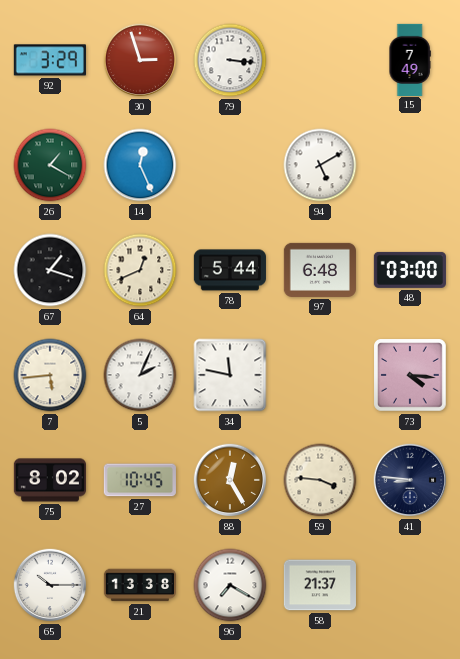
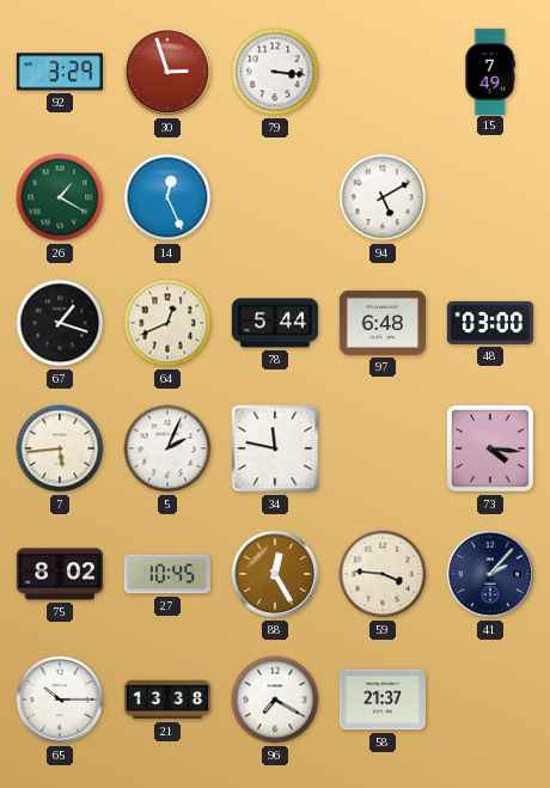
41: 8:46 -> 2:07
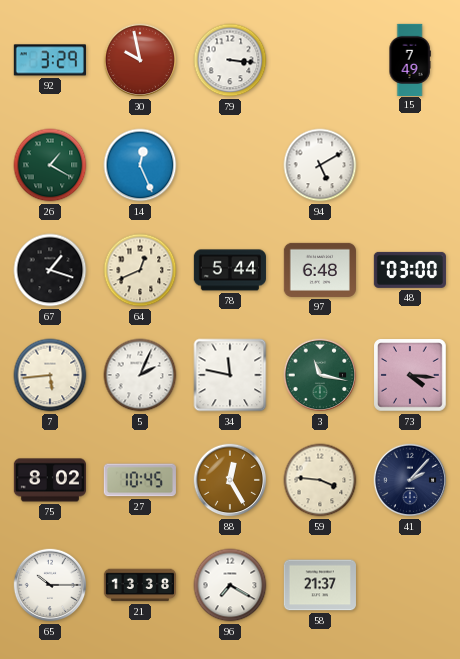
30: 2:57 -> 9:58
3: none -> 11:17
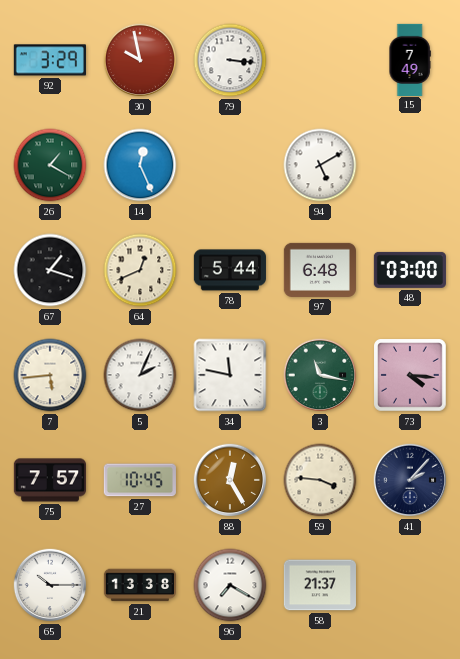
75: 8:02 -> 7:57
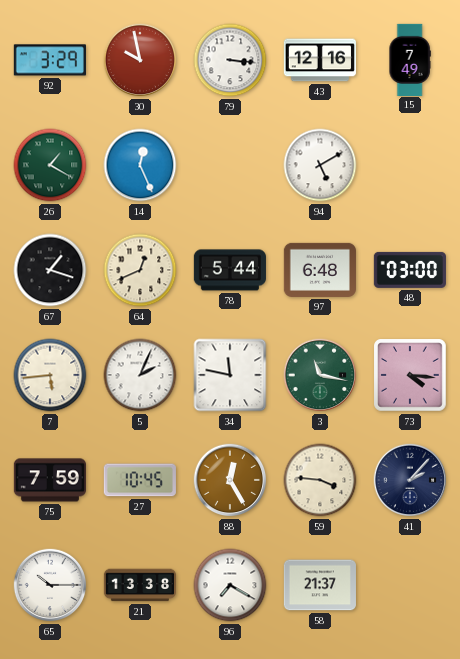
43: none -> 12:16
75: 7:57 -> 7:59
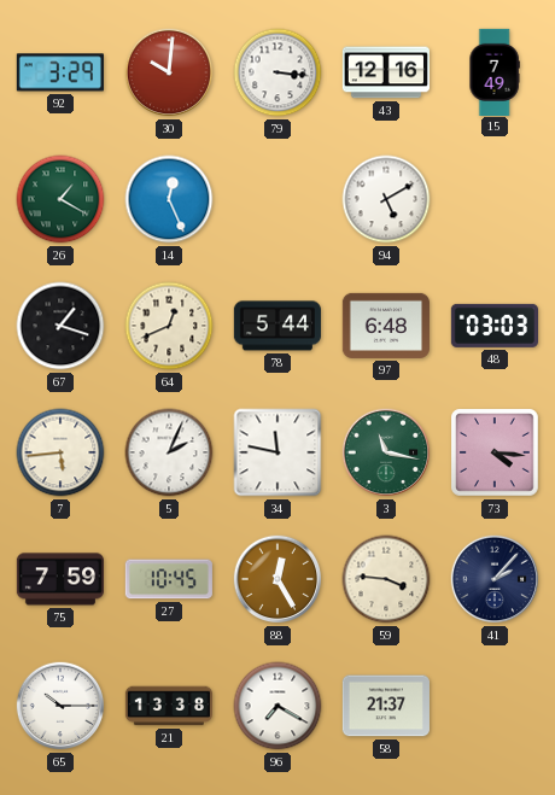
30: 9:58 -> 10:01
48: 03:00 -> 03:03
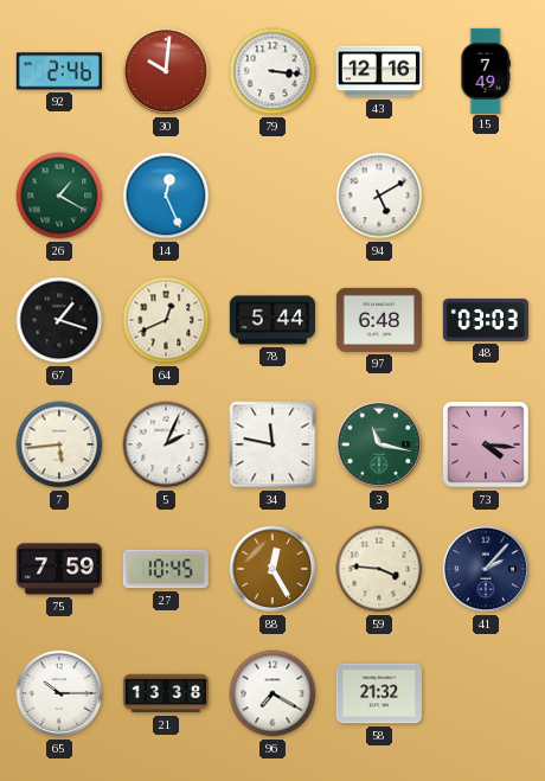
92: 3:29 -> 2:46
58: 21:37 -> 21:32
